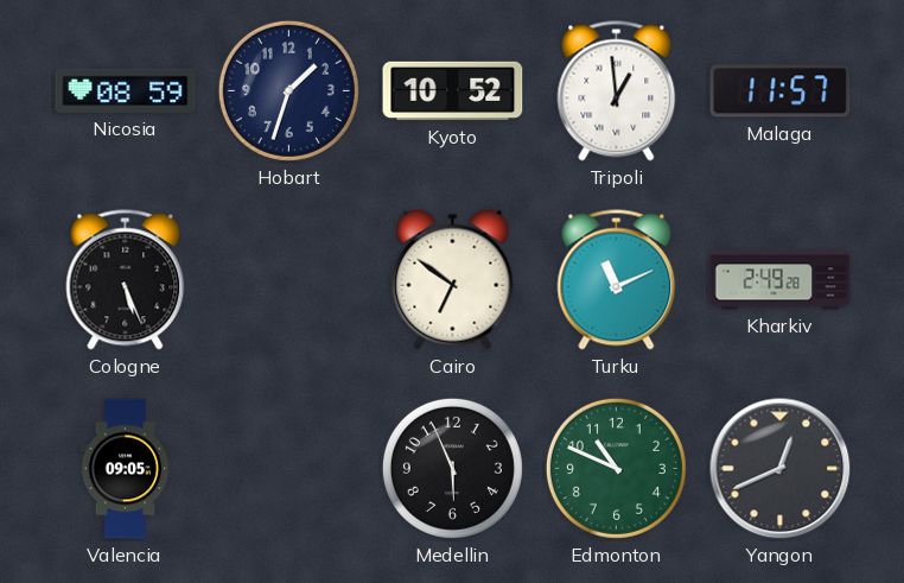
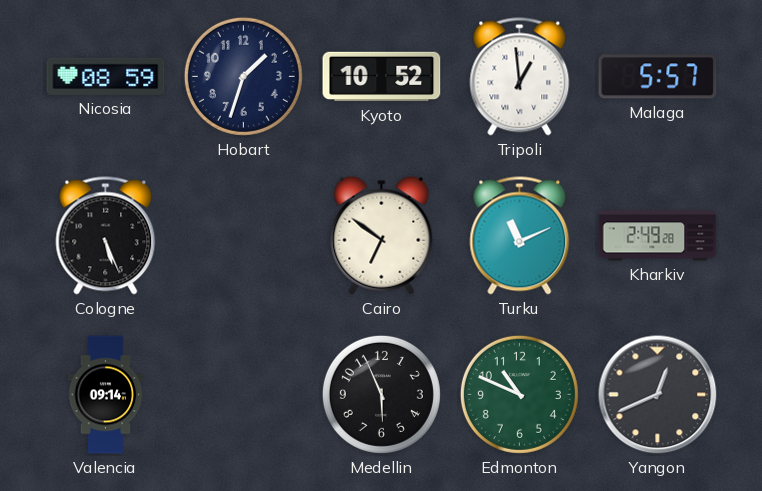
Malaga: 11:57 -> 5:57
Valencia: 09:05 -> 09:14
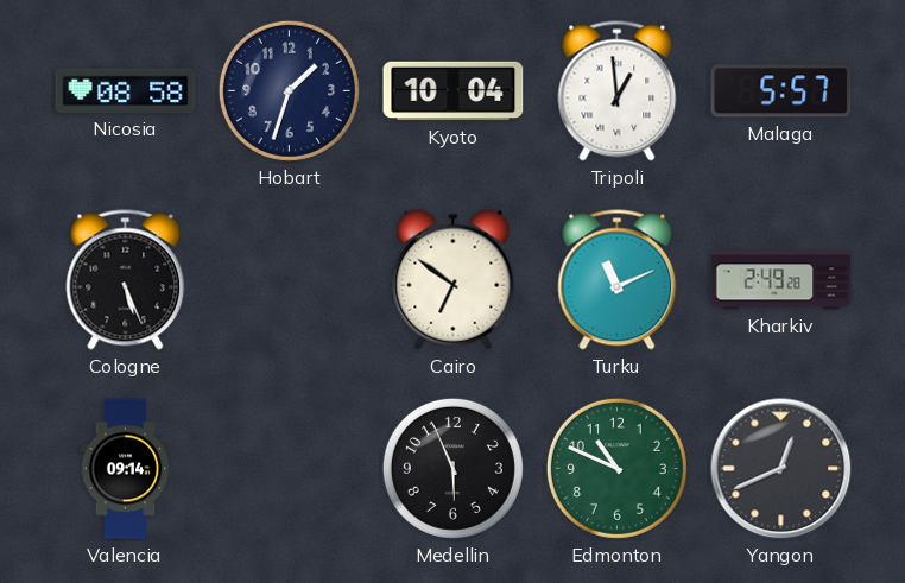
Nicosia: 08:59 -> 08:58
Kyoto: 10:52 -> 10:04
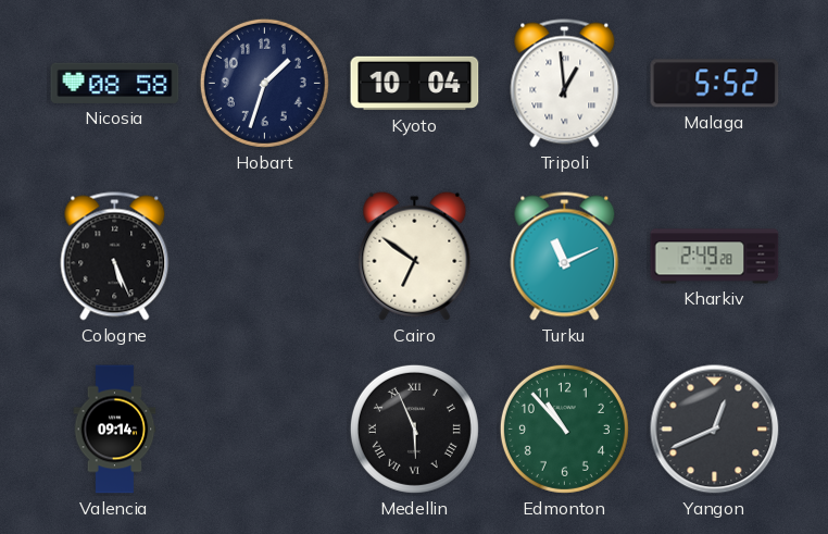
Malaga: 5:57 -> 5:52
Medellin numerals: Arabic -> Roman
Edmonton: 10:49 -> 10:53
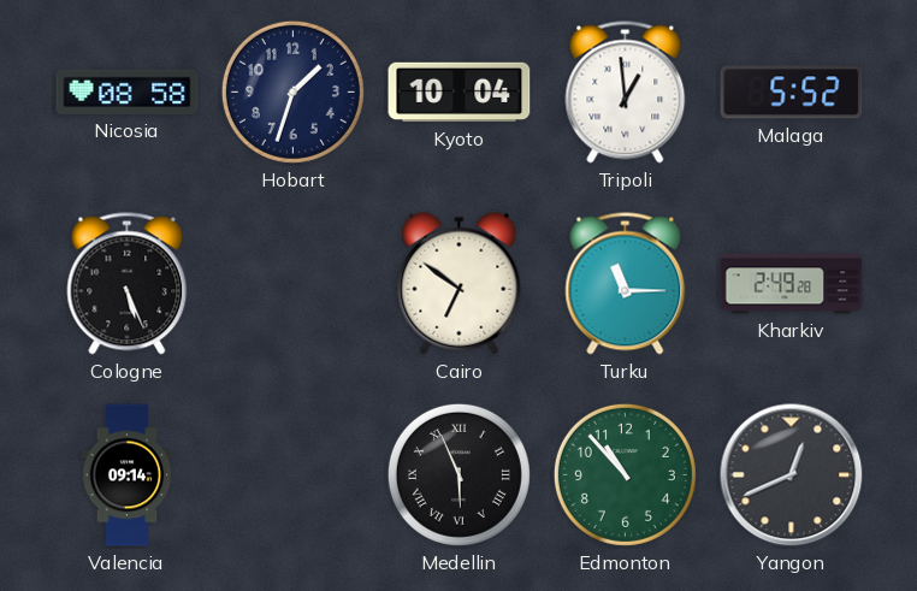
Turku: 11:11 -> 11:15
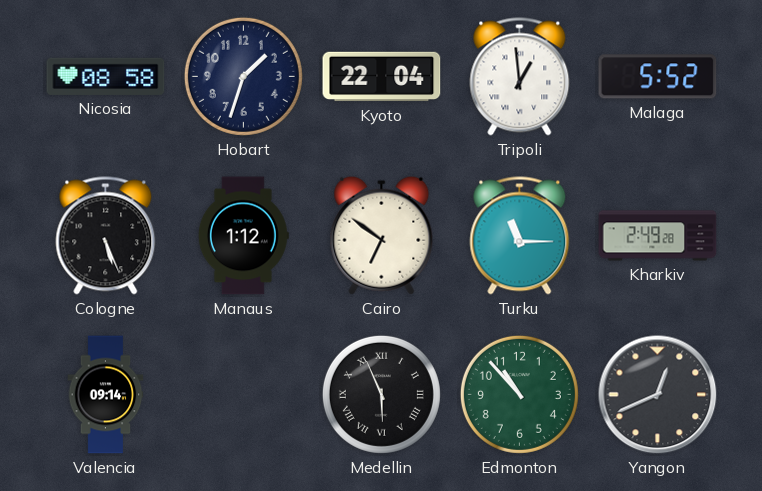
Kyoto: 10:04 -> 22:04
Manaus: none -> 1:12
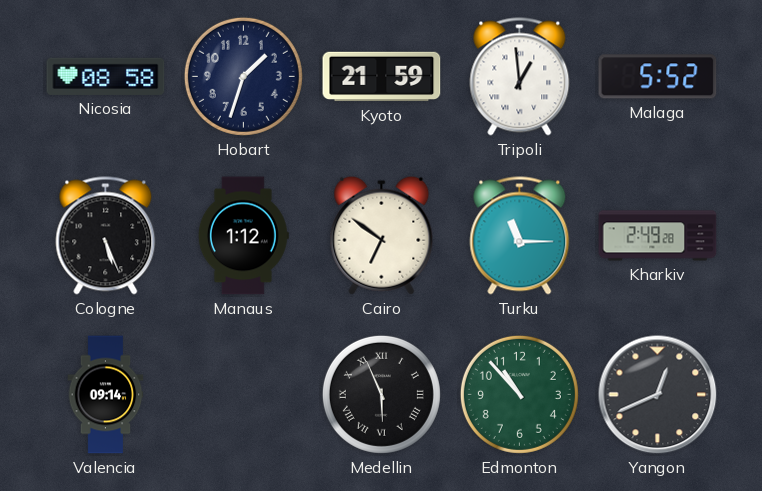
Kyoto: 22:04 -> 21:59
